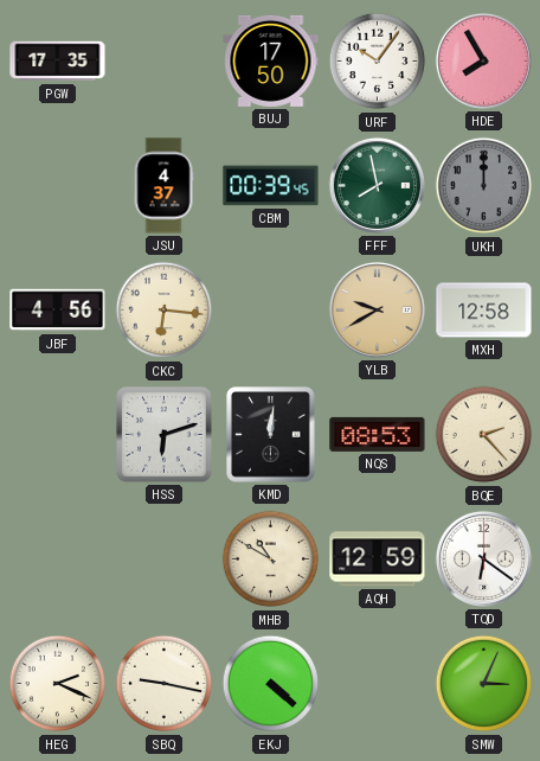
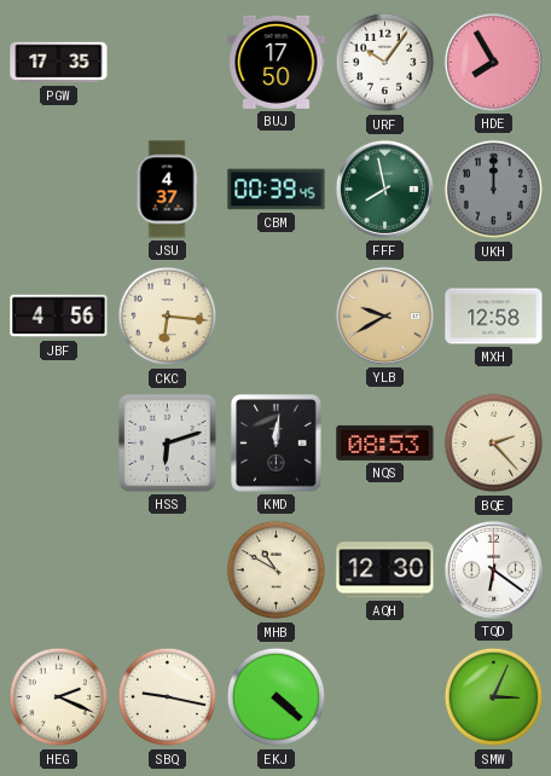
AQH: 12:59 -> 12:30
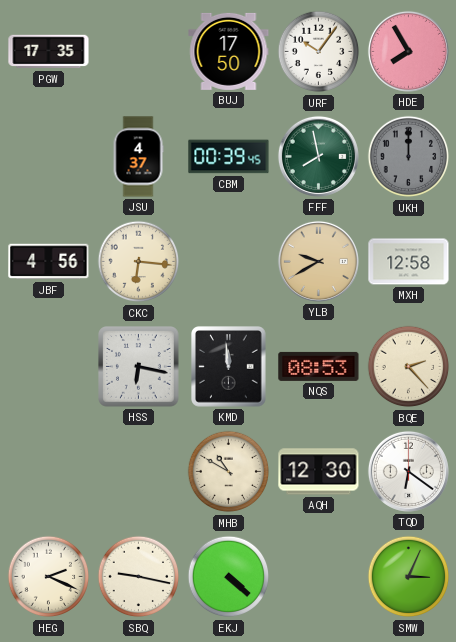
HSS: 6:12 -> 6:17
KMD: 12:01 -> 11:59
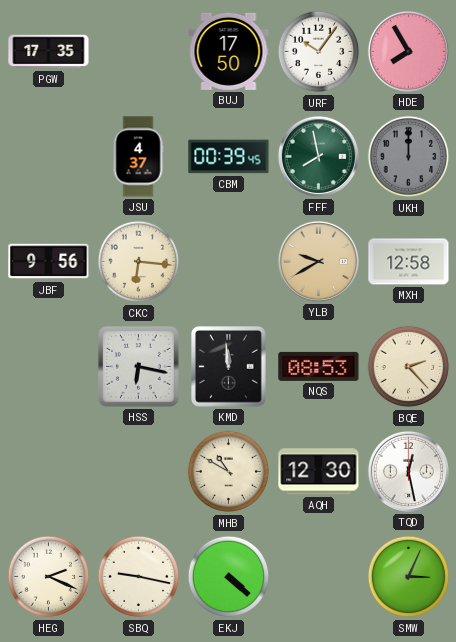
JBF: 4:56 -> 9:56
TQD: 6:21 -> 12:28
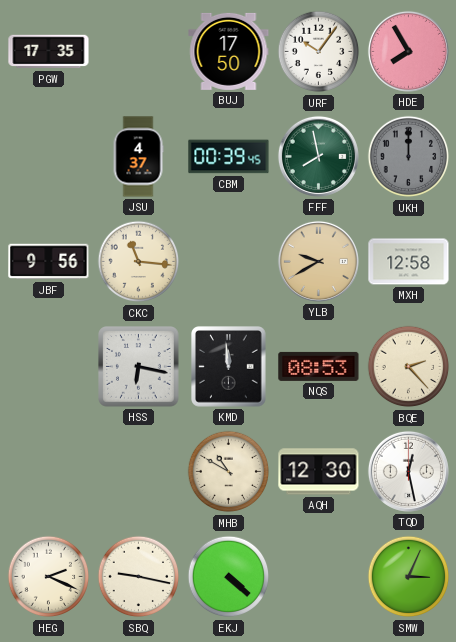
CKC: 6:16 -> 11:16
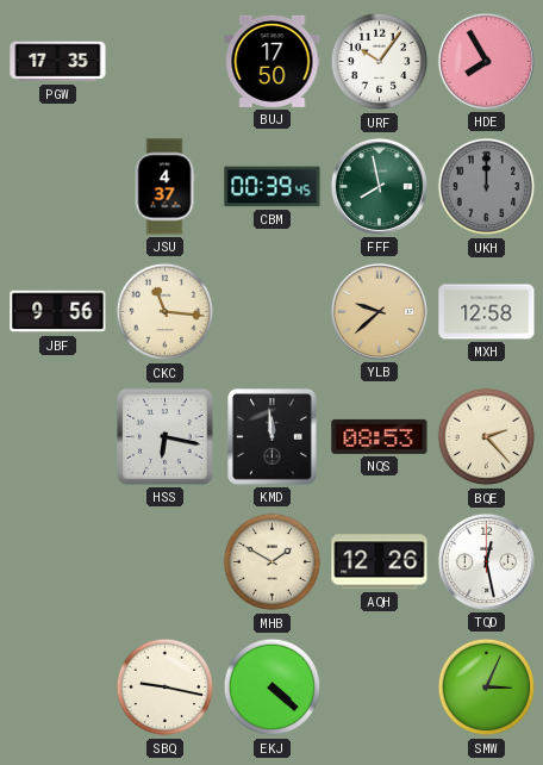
YLB: 9:40 -> 9:38
MHB: 10:50 -> 1:50
AQH: 12:30 -> 12:26
HEG: 2:19 -> none
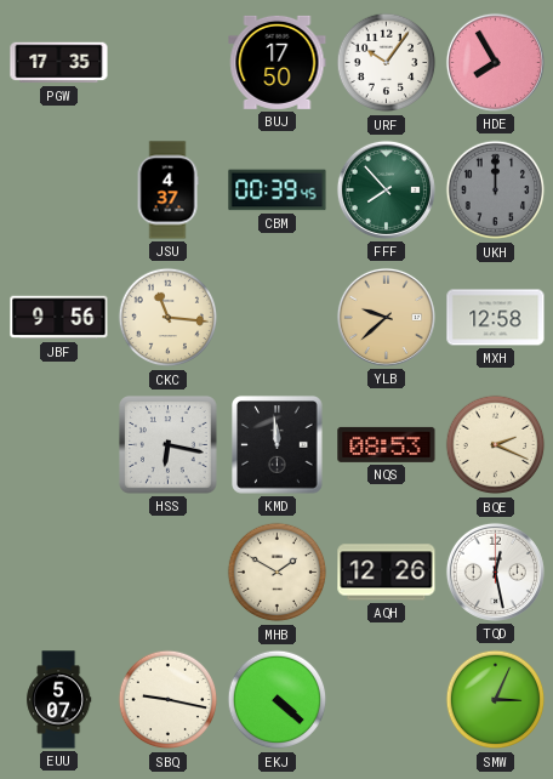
FFF: 7:58 -> 7:53
BQE: 2:23 -> 2:19
EUU: none -> 5:07
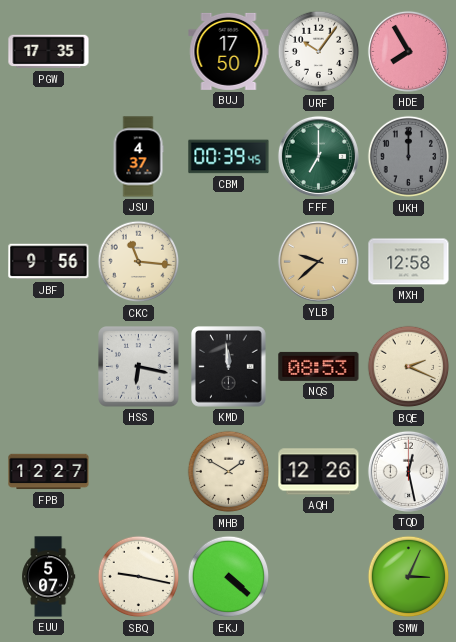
FFF: 7:53 -> 7:00
FPB: none -> 12:27
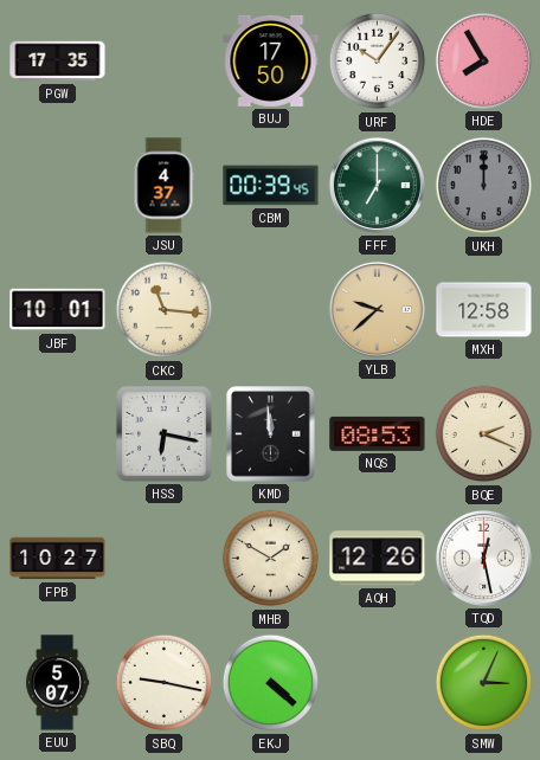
JBF: 9:56 -> 10:01
FPB: 12:27 -> 10:27
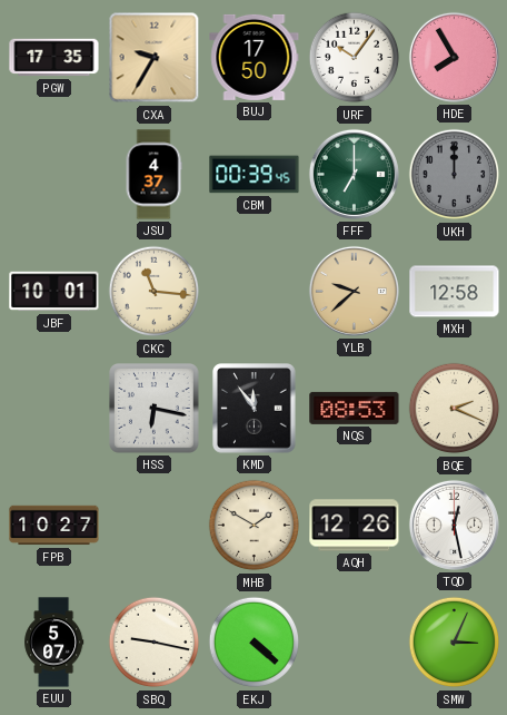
CXA: none -> 9:35
KMD: 11:59 -> 11:54
